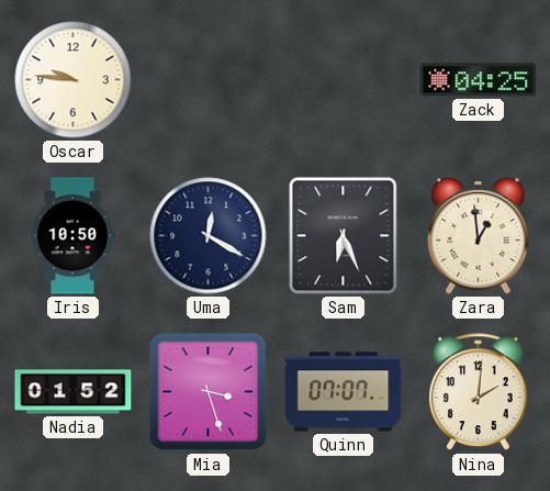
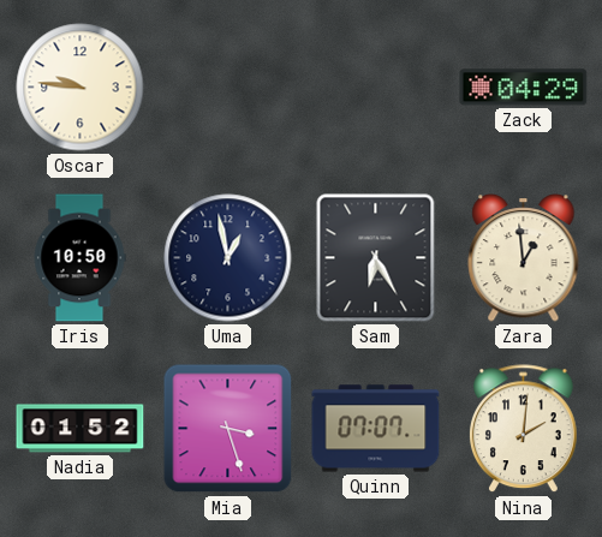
Zack: 04:25 -> 04:29
Uma: 12:20 -> 12:58
Sam: 6:26 -> 6:25
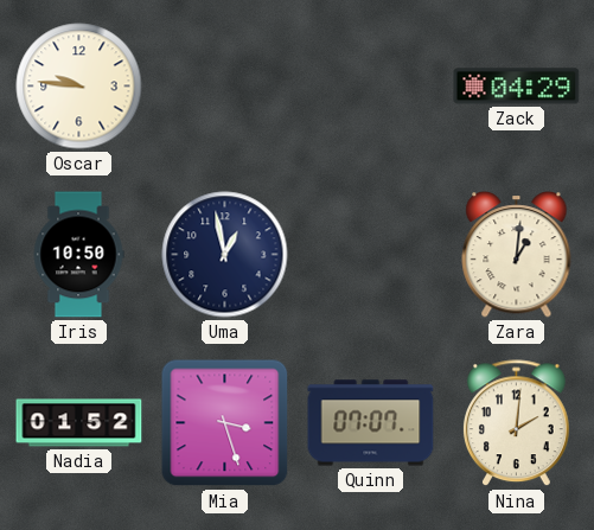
Sam: 6:25 -> none
Zara: 12:59 -> 1:01
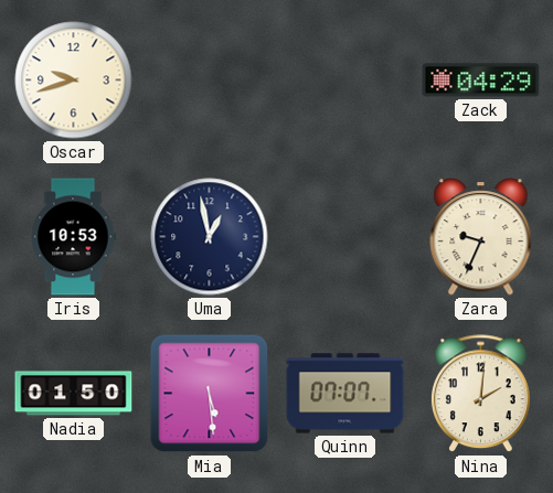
Oscar: 9:46 -> 9:42
Iris: 10:50 -> 10:53
Zara: 1:01 -> 9:34
Nadia: 01:52 -> 01:50
Mia: 3:27 -> 5:29
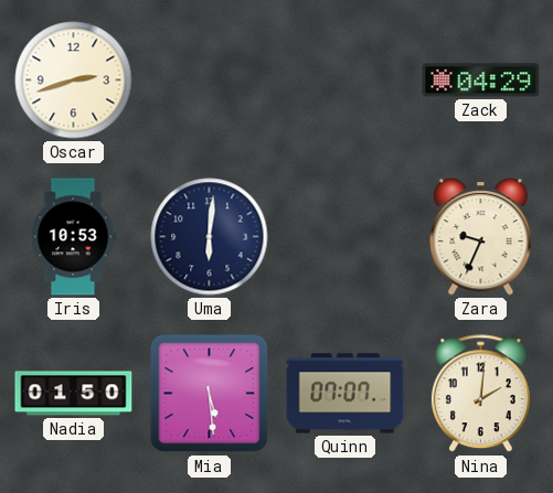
Oscar: 9:42 -> 2:42
Uma: 12:58 -> 6:01
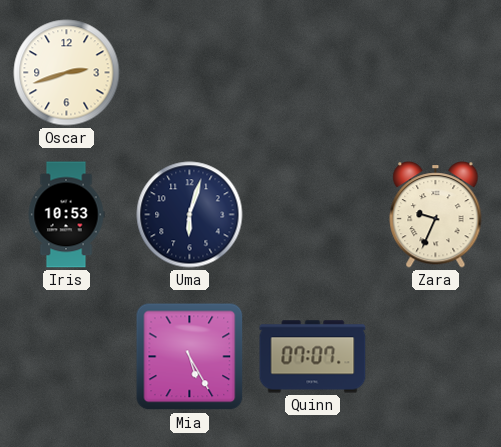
Zack: 04:29 -> none
Uma: 6:01 -> 6:03
Nadia: 01:50 -> none
Mia: 5:29 -> 5:25
Nina: 2:01 -> none
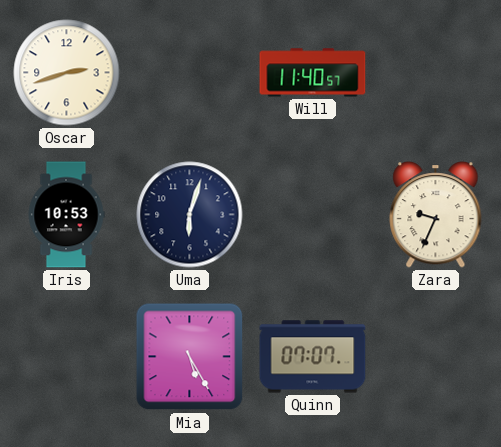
Will: none -> 11:40
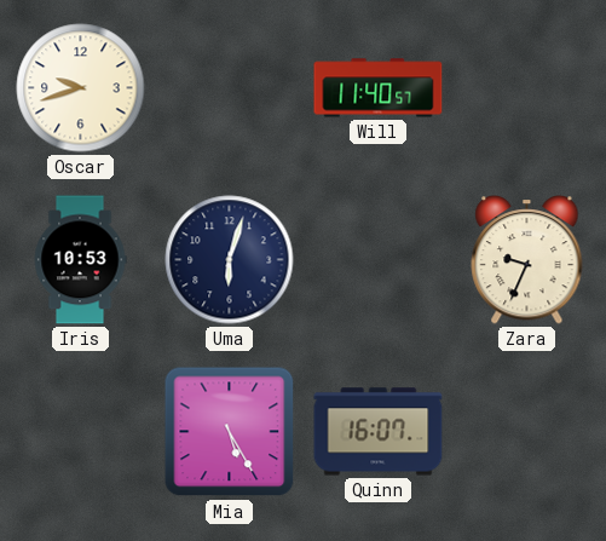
Oscar: 2:42 -> 9:42
Quinn: 07:07 -> 16:07
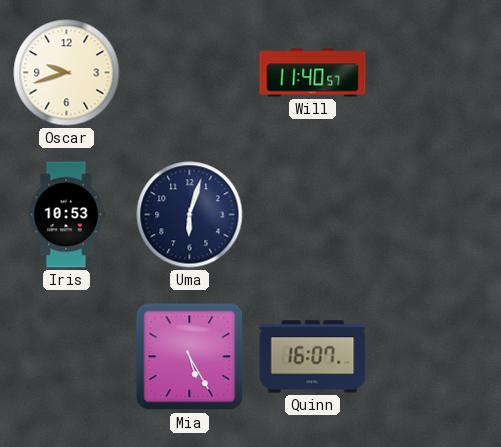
Zara: 9:34 -> none
